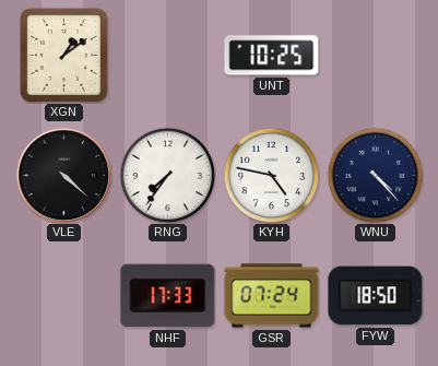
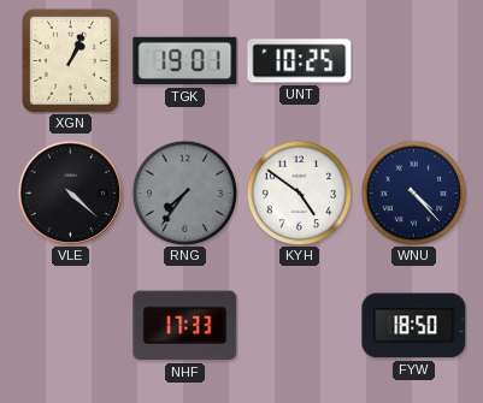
XGN: 1:09 -> 1:04
TGK: none -> 19:01
RNG dial: white -> grey
KYH: 4:47 -> 4:51
GSR: 07:24 -> none
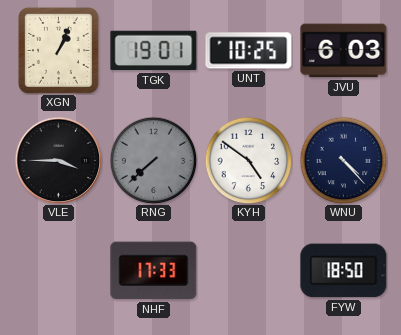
JVU: none -> 6:03
VLE: 4:22 -> 3:45
RNG: 7:36 -> 7:38
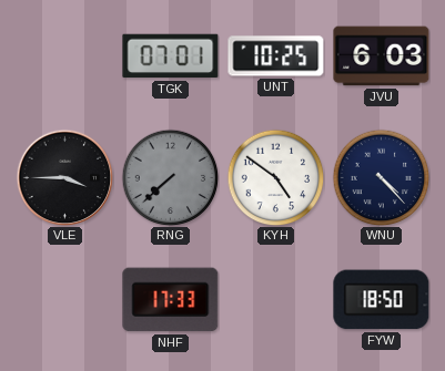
XGN: 1:04 -> none
TGK: 19:01 -> 07:01
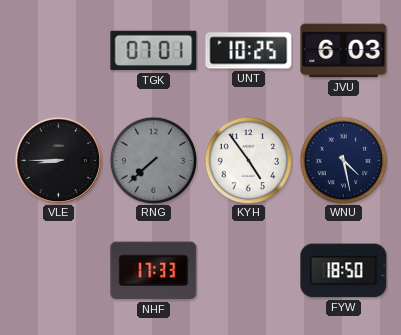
VLE: 3:45 -> 8:45
KYH: 4:51 -> 4:54
WNU: 4:23 -> 4:28
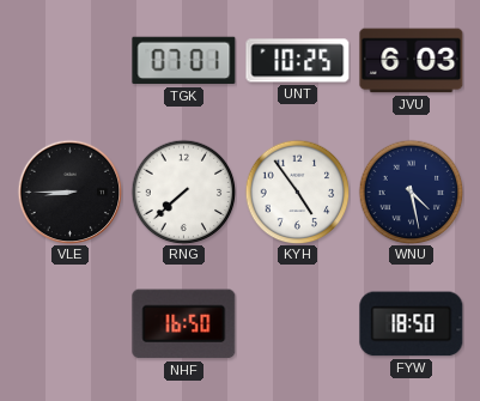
RNG dial: grey -> white
NHF: 17:33 -> 16:50
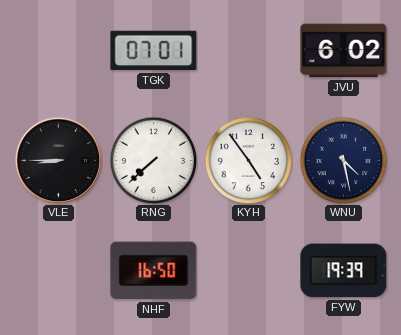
UNT: 10:25 -> none
JVU: 6:03 -> 6:02
FYW: 18:50 -> 19:39
